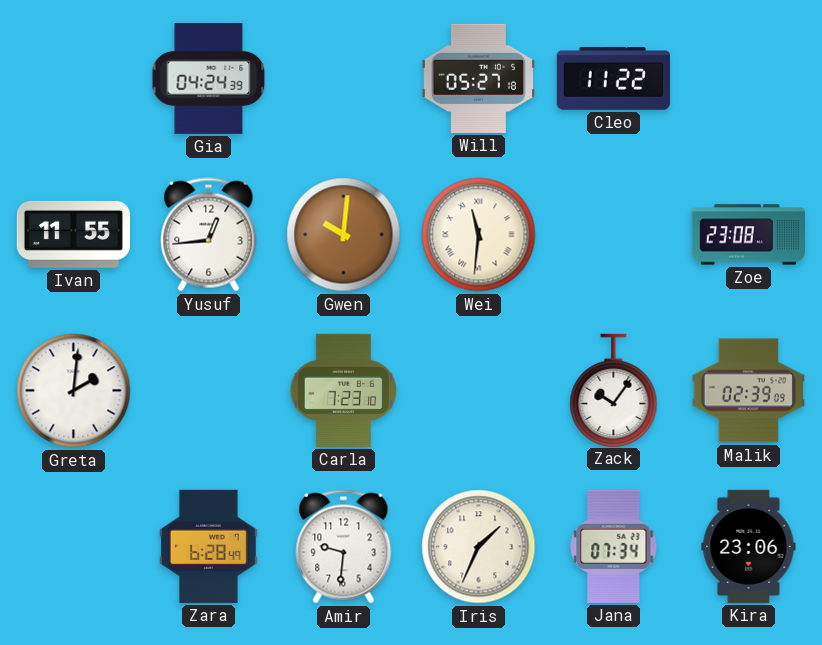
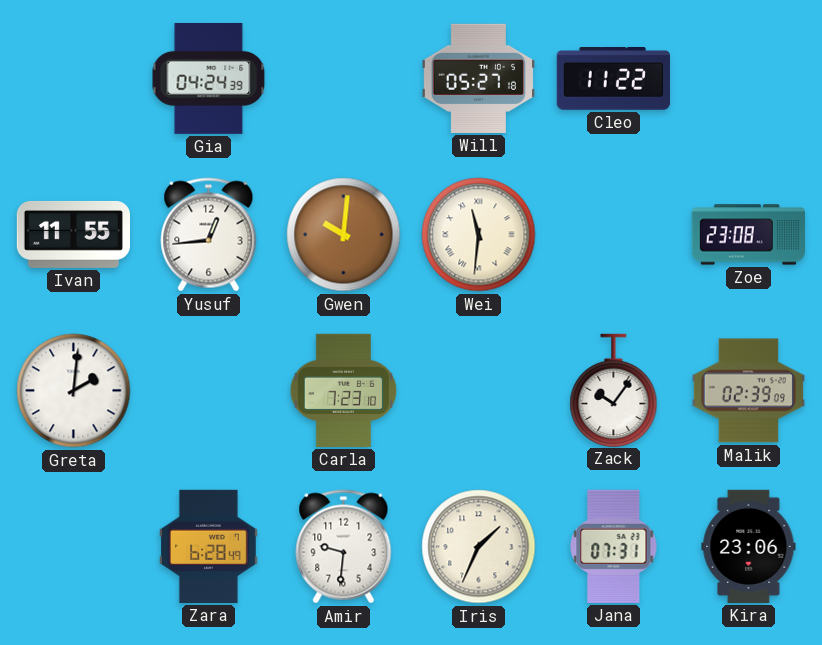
Jana: 07:34 -> 07:31
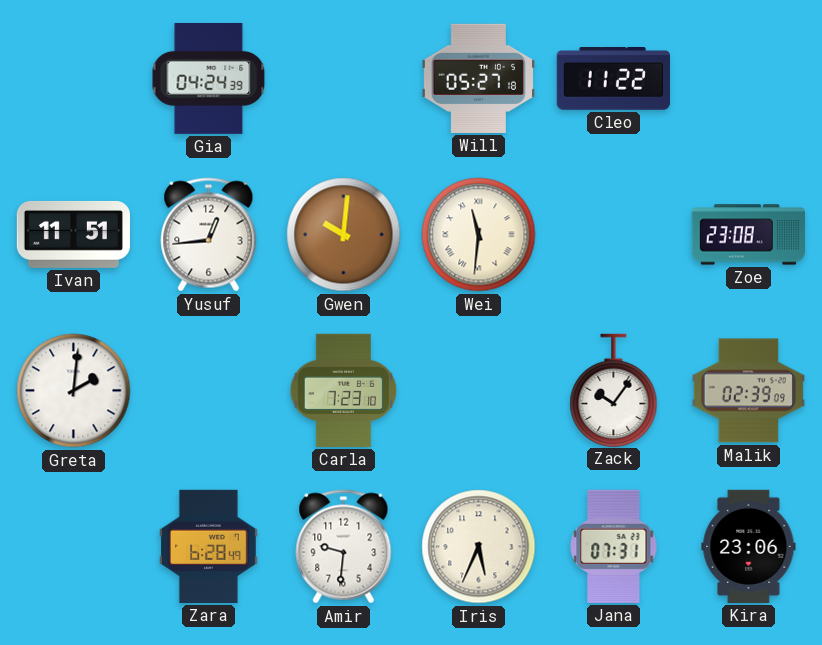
Ivan: 11:55 -> 11:51
Iris: 1:34 -> 5:34
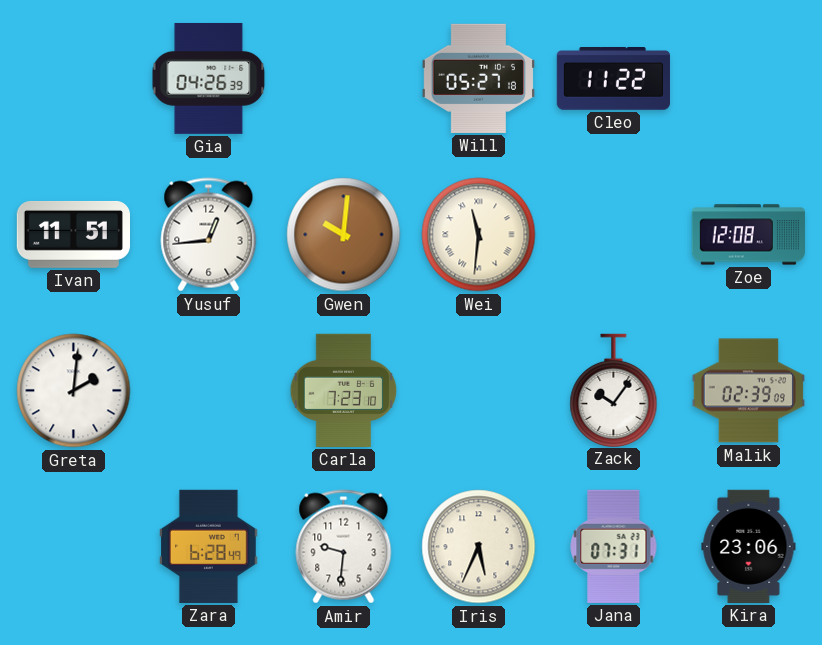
Gia: 04:24 -> 04:26
Zoe: 23:08 -> 12:08
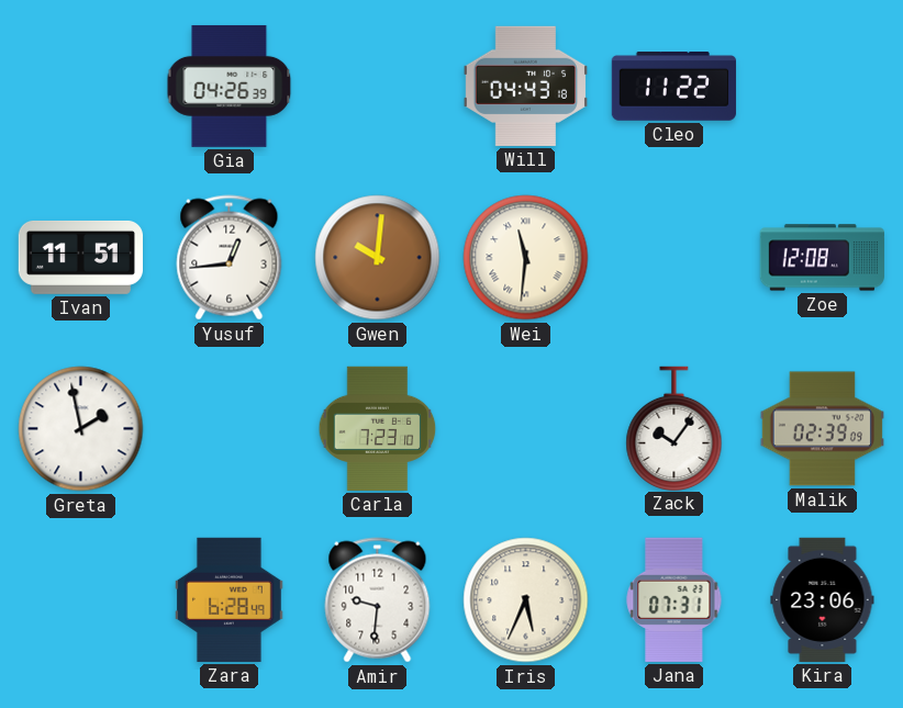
Will: 05:27 -> 04:43
Greta: 2:01 -> 1:58
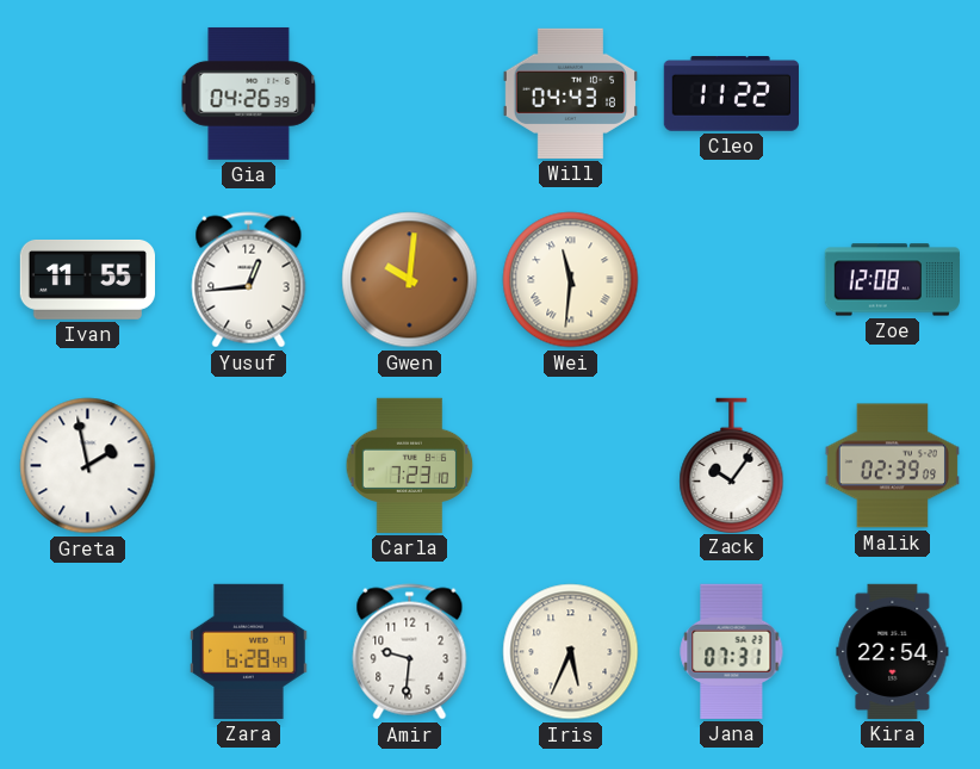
Ivan: 11:51 -> 11:55
Kira: 23:06 -> 22:54
